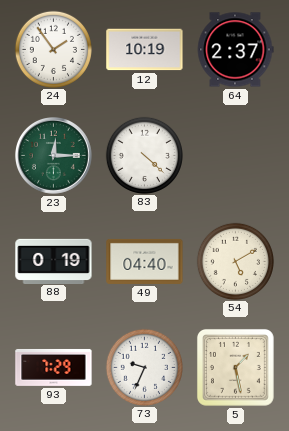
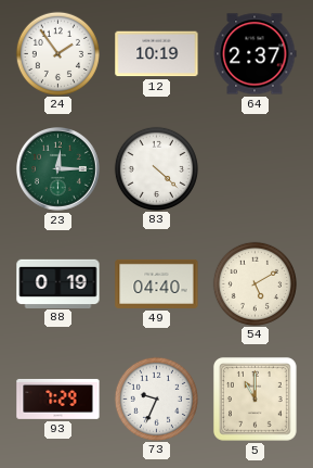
5: 1:28 -> 11:00
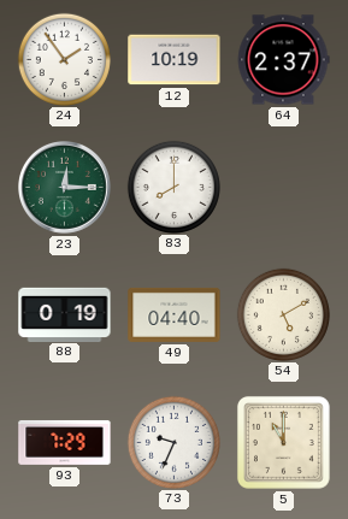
83: 4:22 -> 8:00
